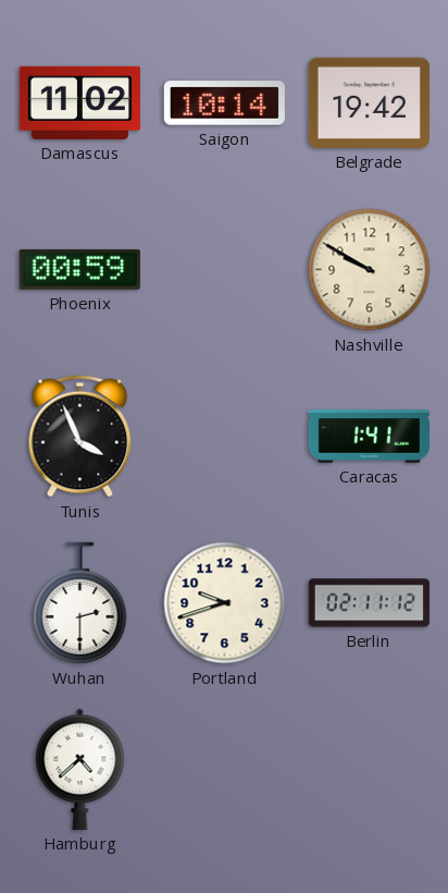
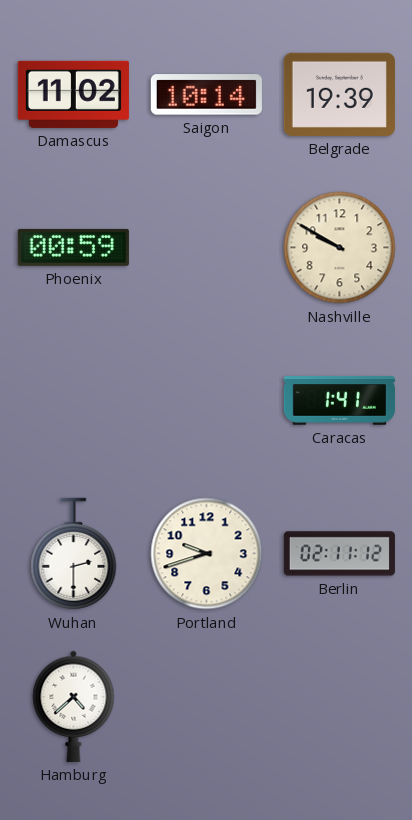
Belgrade: 19:42 -> 19:39
Tunis: 3:56 -> none
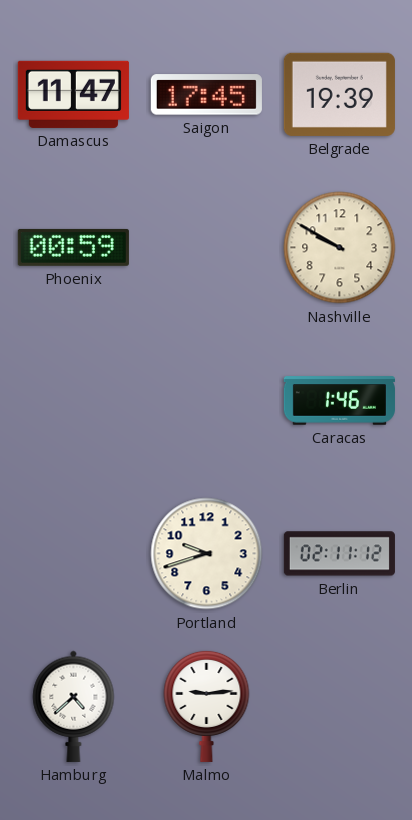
Damascus: 11:02 -> 11:47
Saigon: 10:14 -> 17:45
Caracas: 1:41 -> 1:46
Wuhan: 2:30 -> none
Malmo: none -> 9:14
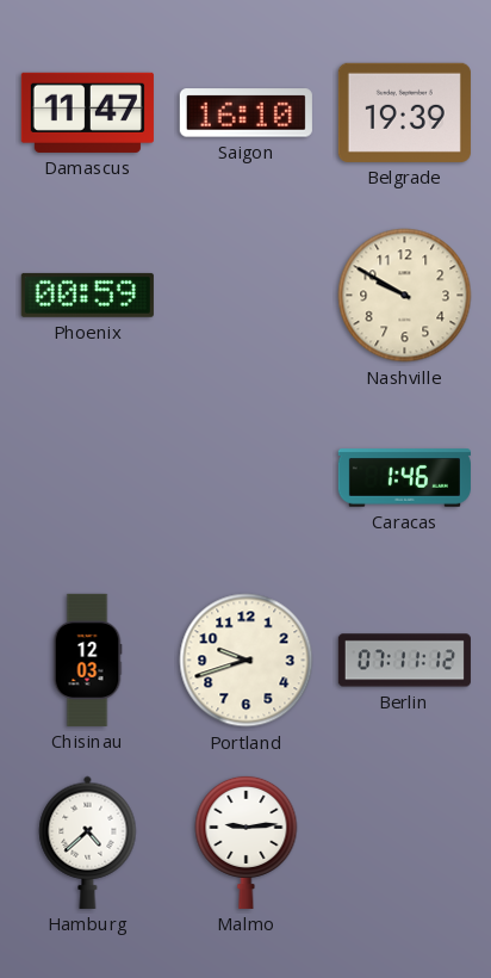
Saigon: 17:45 -> 16:10
Chisinau: none -> 12:03
Berlin: 02:11 -> 07:11
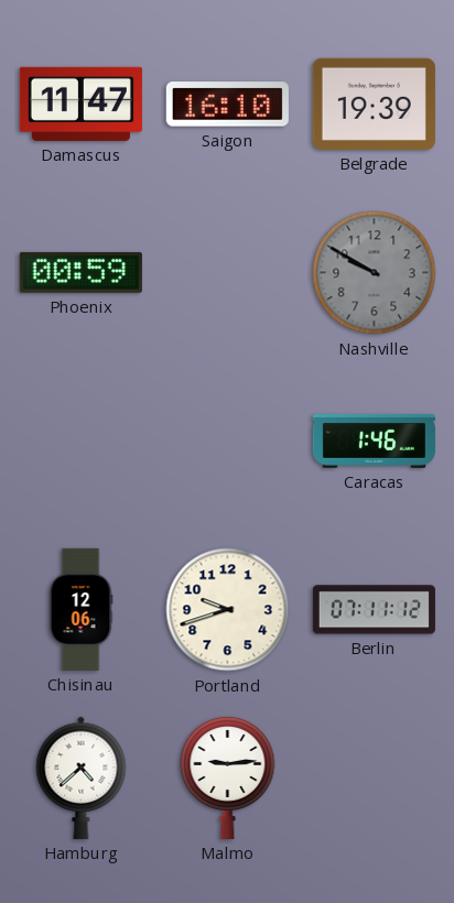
Nashville dial: cream -> grey
Chisinau: 12:03 -> 12:06
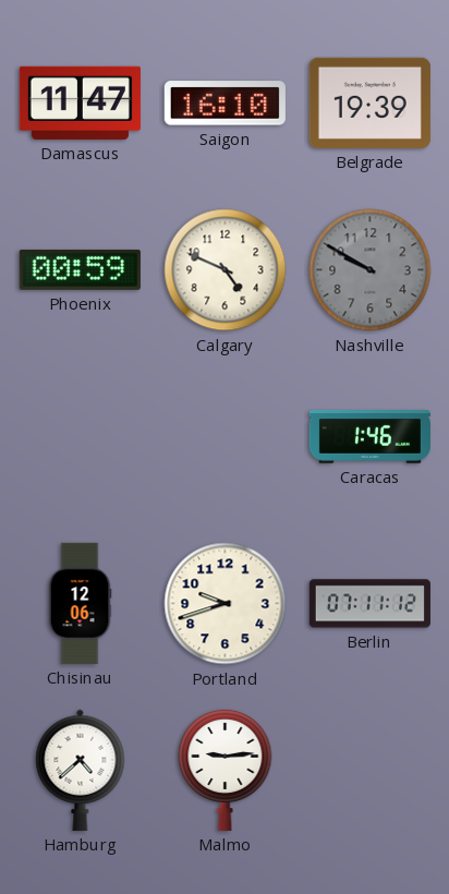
Calgary: none -> 4:49
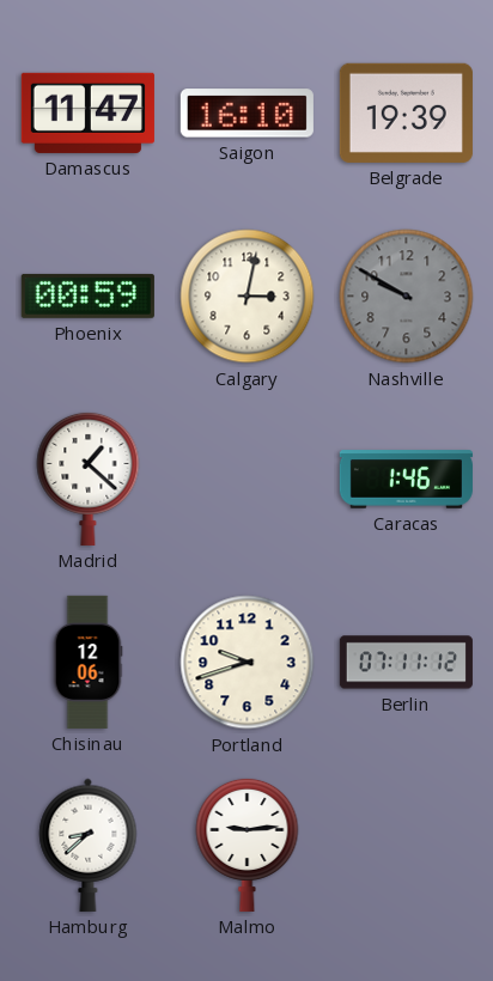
Calgary: 4:49 -> 3:02
Madrid: none -> 1:22
Hamburg: 4:38 -> 8:38
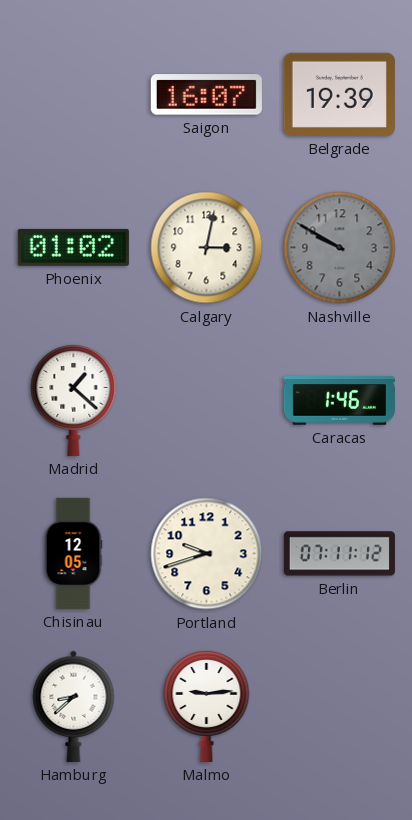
Damascus: 11:47 -> none
Saigon: 16:10 -> 16:07
Phoenix: 00:59 -> 01:02
Chisinau: 12:06 -> 12:05
